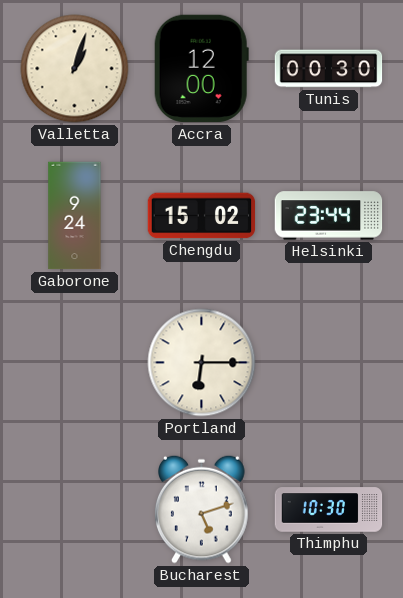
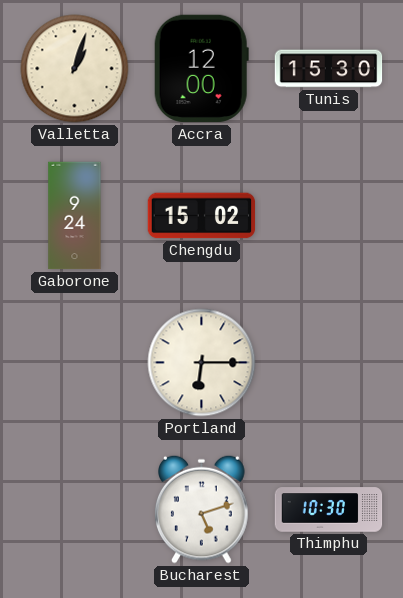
Tunis: 00:30 -> 15:30
Helsinki: 23:44 -> none
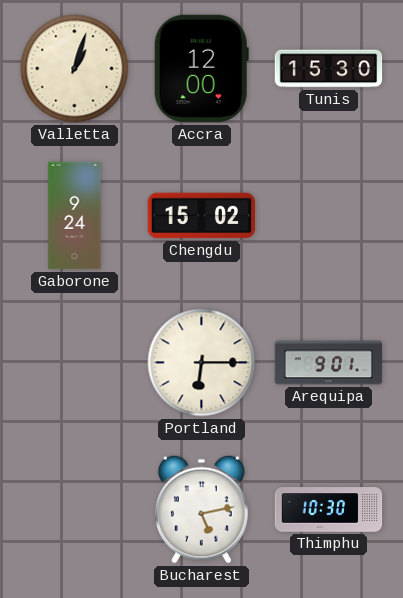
Arequipa: none -> 9:01
Bucharest: 5:12 -> 5:13
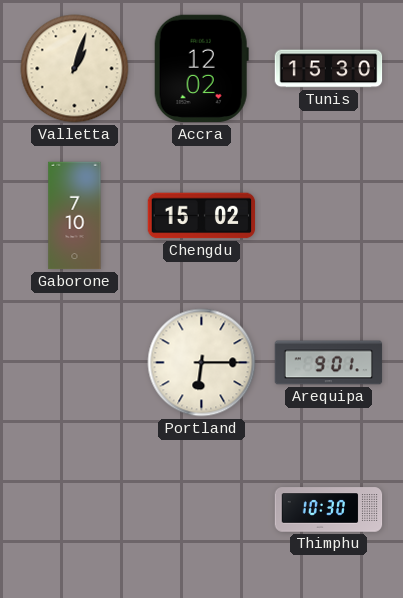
Accra: 12:00 -> 12:02
Gaborone: 9:24 -> 7:10
Bucharest: 5:13 -> none
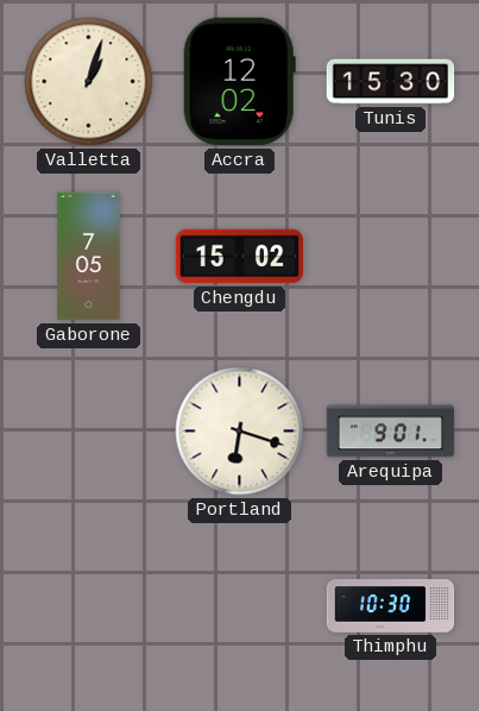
Gaborone: 7:10 -> 7:05
Portland: 6:15 -> 6:18
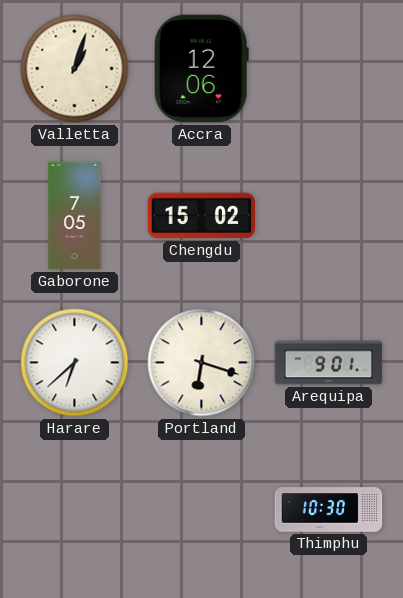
Accra: 12:02 -> 12:06
Tunis: 15:30 -> none
Harare: none -> 6:38
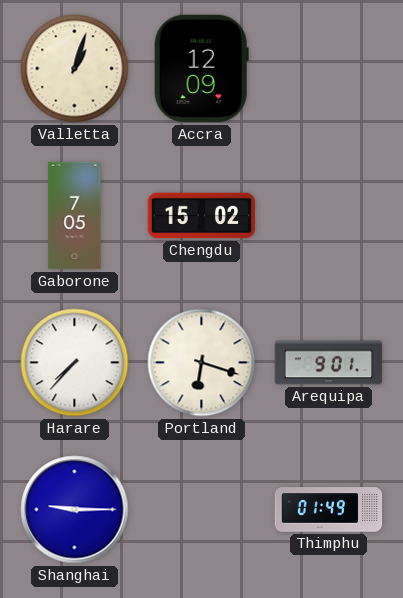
Accra: 12:06 -> 12:09
Harare: 6:38 -> 7:37
Shanghai: none -> 9:15
Thimphu: 10:30 -> 01:49
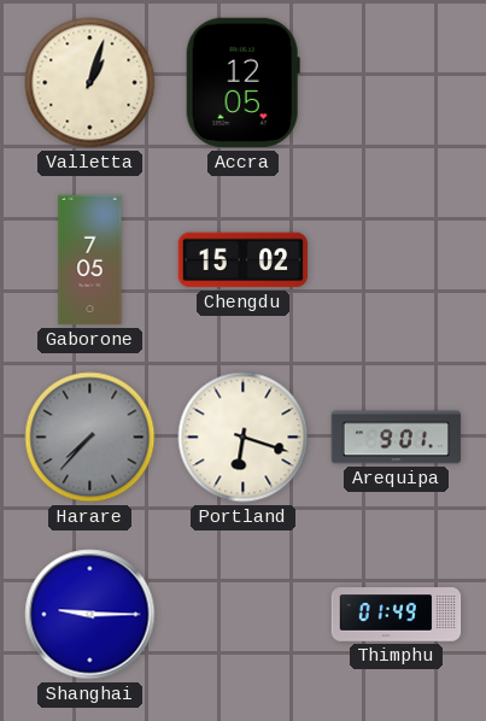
Accra: 12:09 -> 12:05
Harare dial: white -> grey
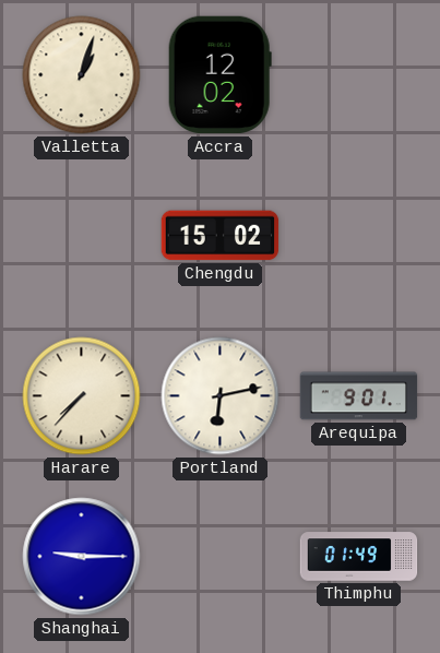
Accra: 12:05 -> 12:02
Gaborone: 7:05 -> none
Harare dial: grey -> cream
Portland: 6:18 -> 6:13
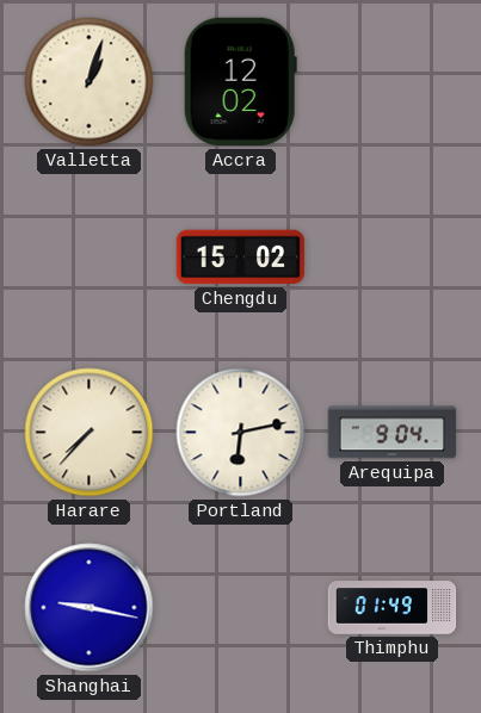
Arequipa: 9:01 -> 9:04
Shanghai: 9:15 -> 9:17
